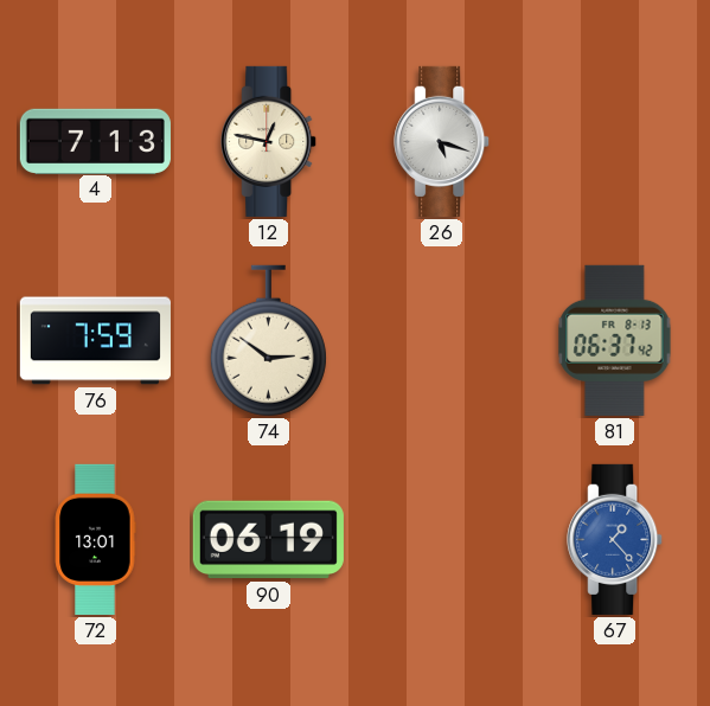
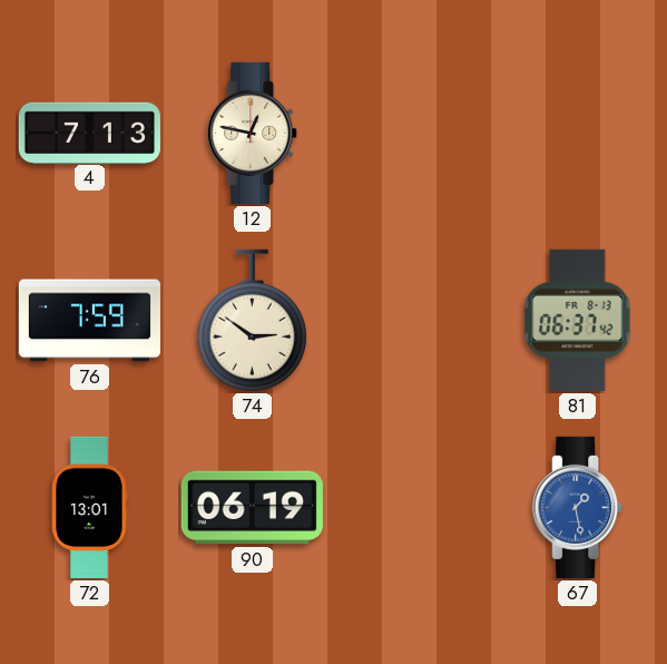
26: 5:18 -> none
67: 1:23 -> 1:28
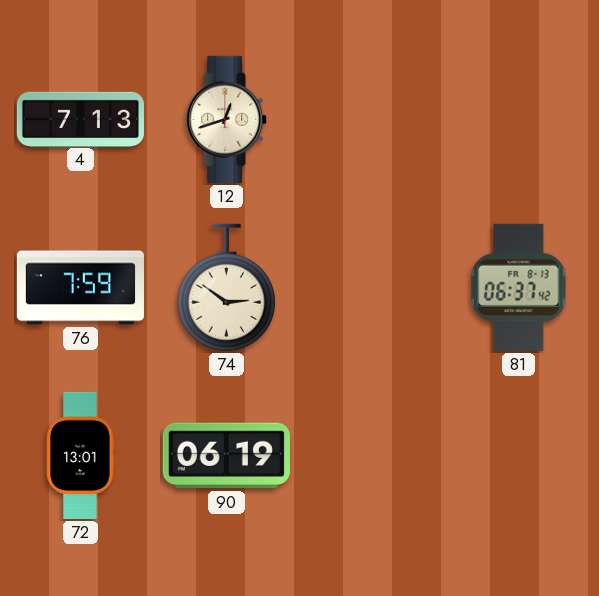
12: 12:47 -> 12:42
67: 1:28 -> none
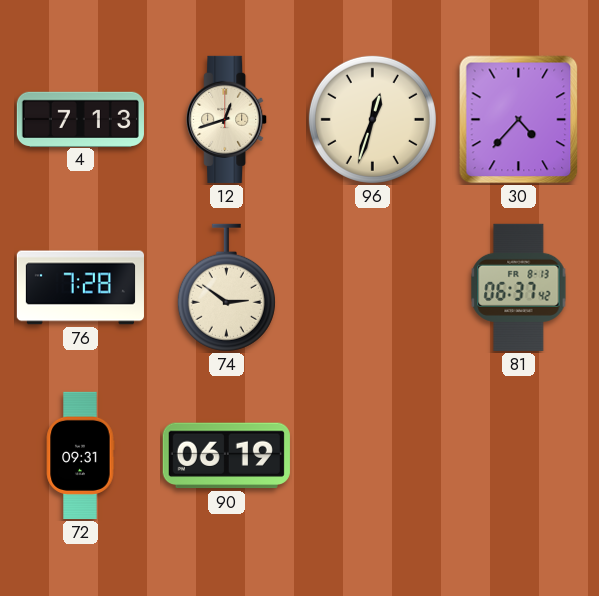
96: none -> 12:33
30: none -> 4:37
76: 7:59 -> 7:28
72: 13:01 -> 09:31
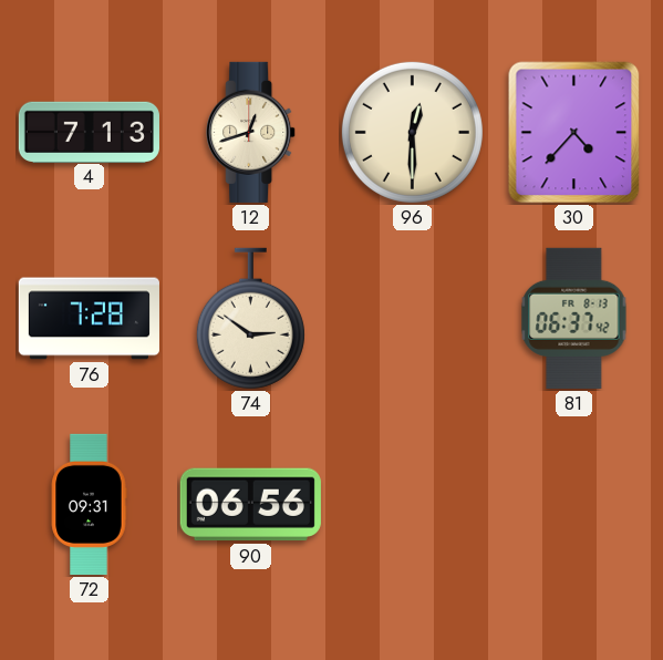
96: 12:33 -> 12:30
90: 06:19 -> 06:56
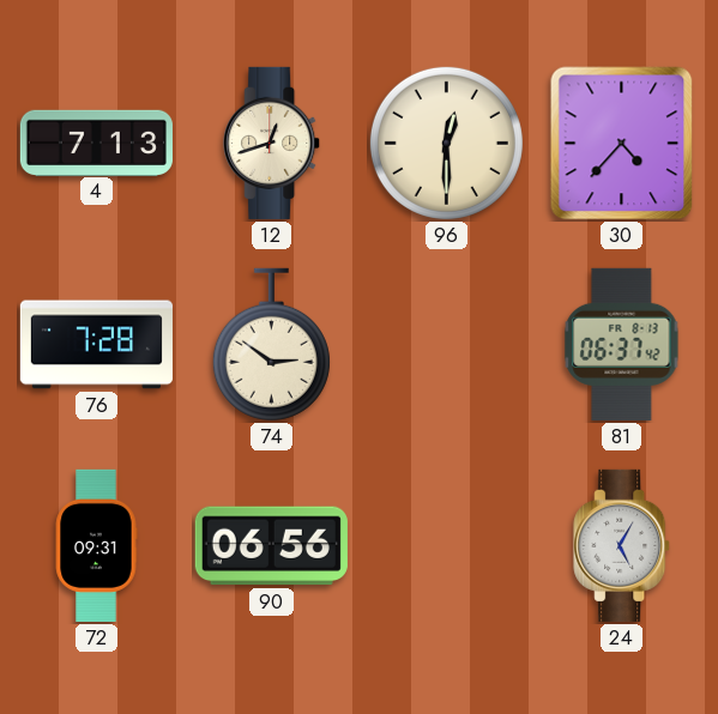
24: none -> 5:05
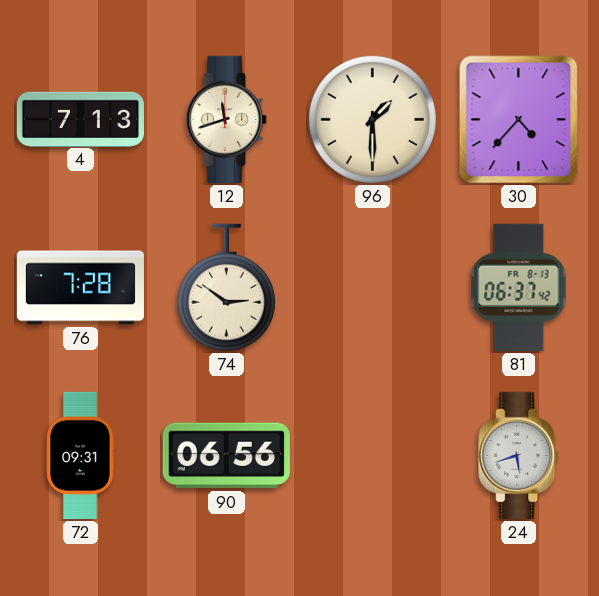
12: 12:42 -> 11:42
96: 12:30 -> 1:30
24: 5:05 -> 5:42
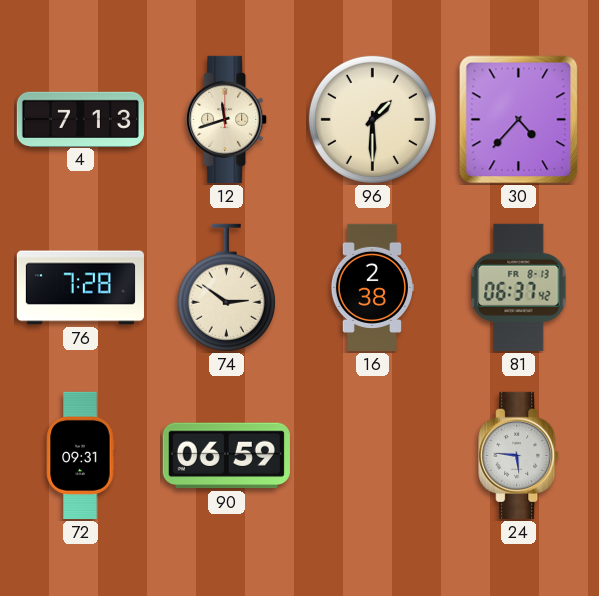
16: none -> 2:38
90: 06:56 -> 06:59
24: 5:42 -> 5:46
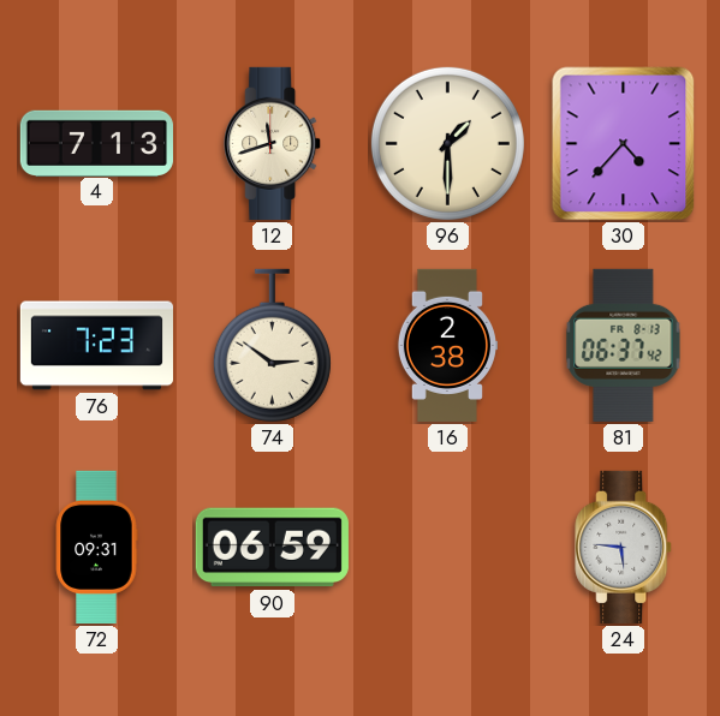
76: 7:28 -> 7:23
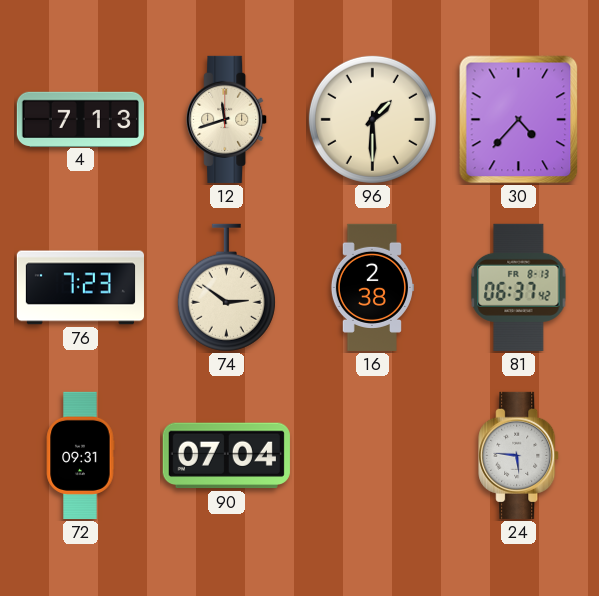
90: 06:59 -> 07:04
